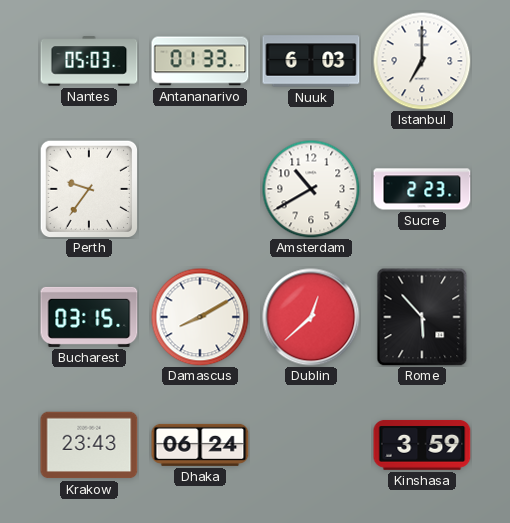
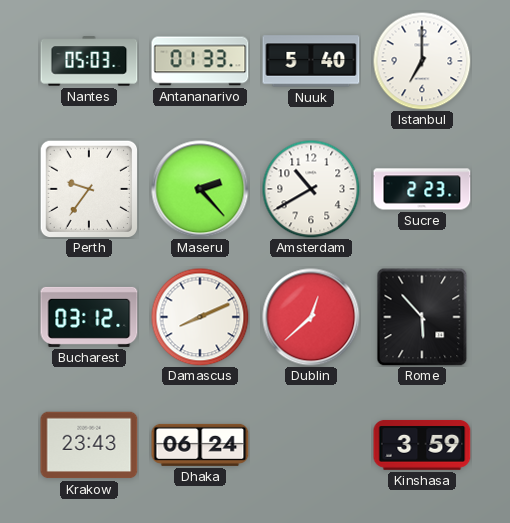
Nuuk: 6:03 -> 5:40
Maseru: none -> 2:23
Bucharest: 03:15 -> 03:12
Damascus: 8:10 -> 8:11
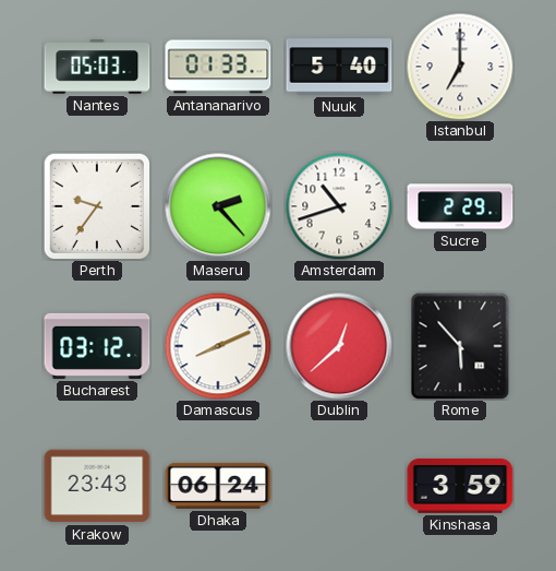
Amsterdam: 10:40 -> 10:42
Sucre: 2:23 -> 2:29
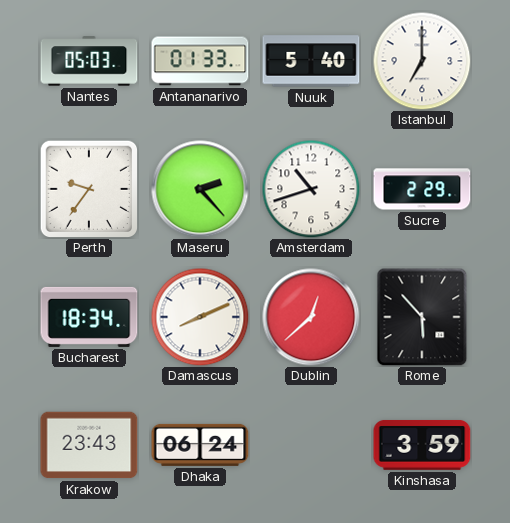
Bucharest: 03:12 -> 18:34
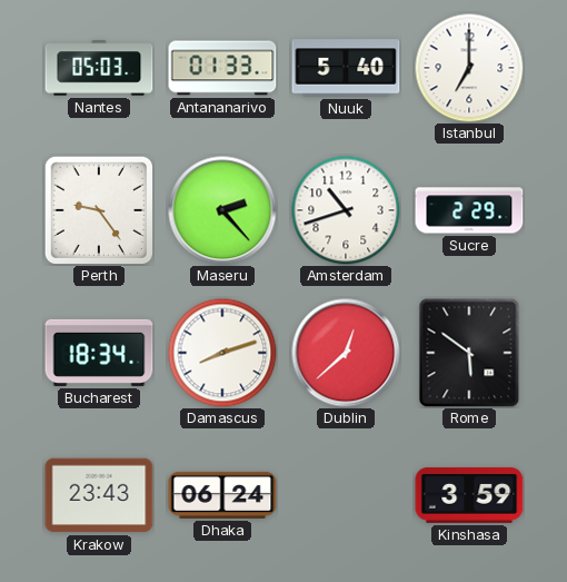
Perth: 9:36 -> 9:24
Damascus: 8:11 -> 8:12
Rome: 5:53 -> 5:51
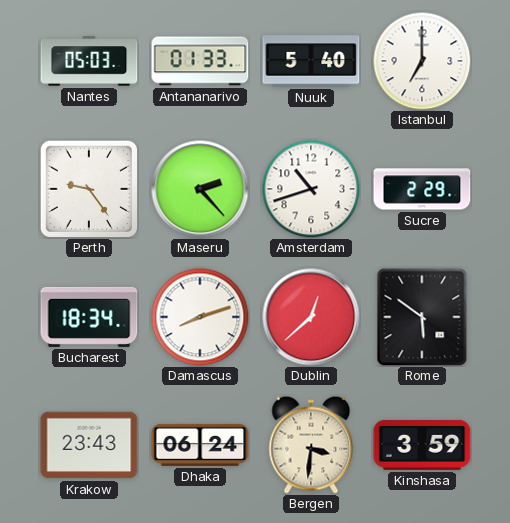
Bergen: none -> 3:31
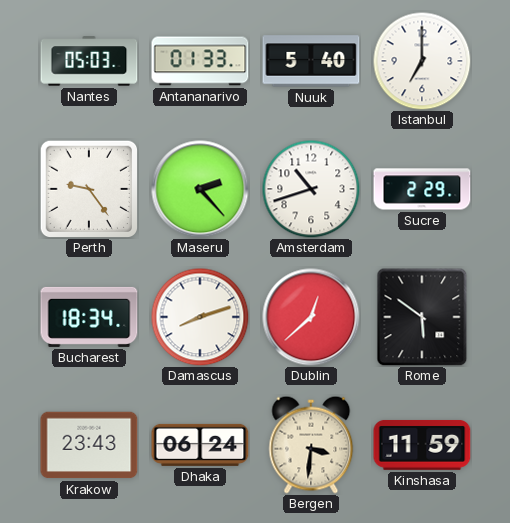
Kinshasa: 3:59 -> 11:59
